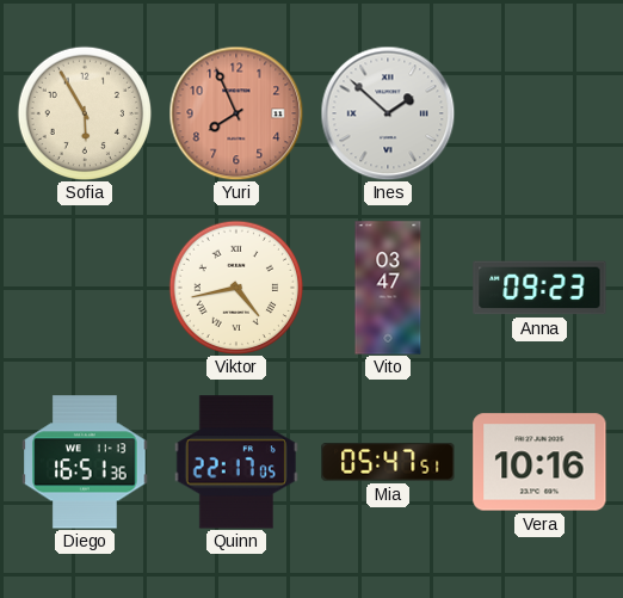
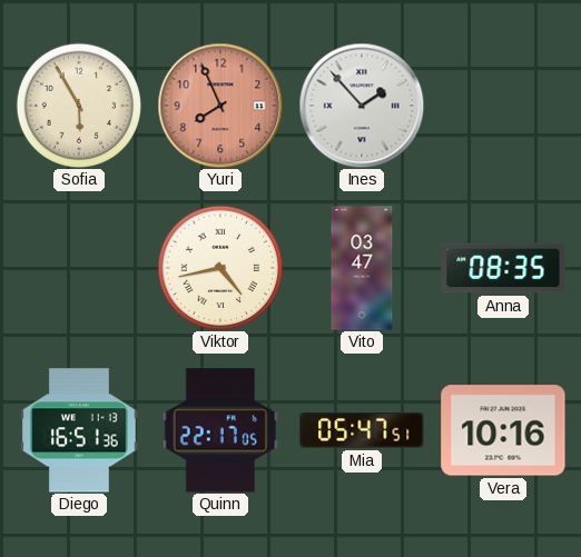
Ines: 1:52 -> 1:53
Anna: 09:23 -> 08:35
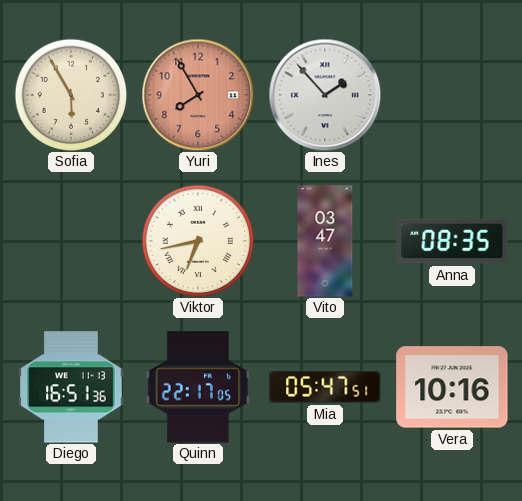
Yuri: 7:56 -> 7:55
Viktor: 4:43 -> 6:43
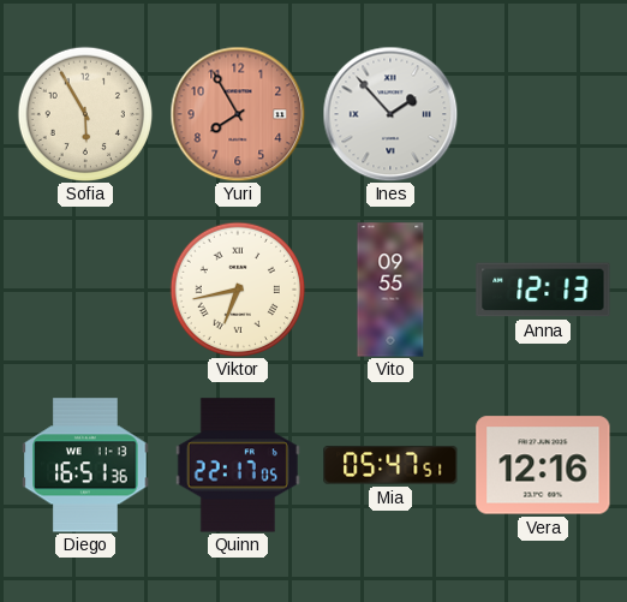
Vito: 03:47 -> 09:55
Anna: 08:35 -> 12:13
Vera: 10:16 -> 12:16
